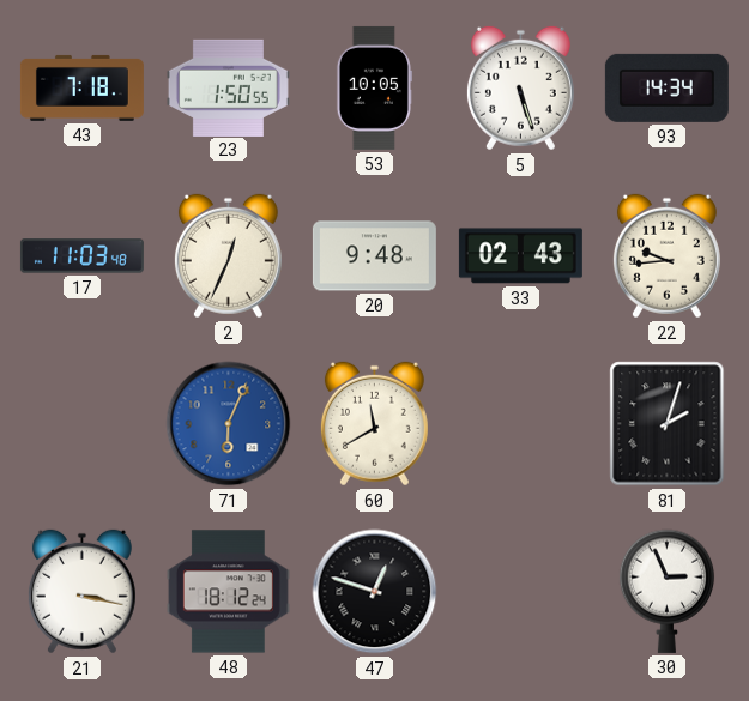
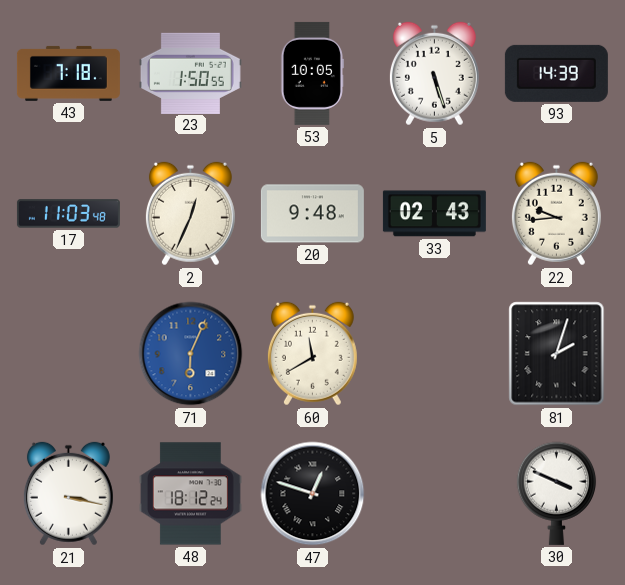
93: 14:34 -> 14:39
30: 2:56 -> 3:49
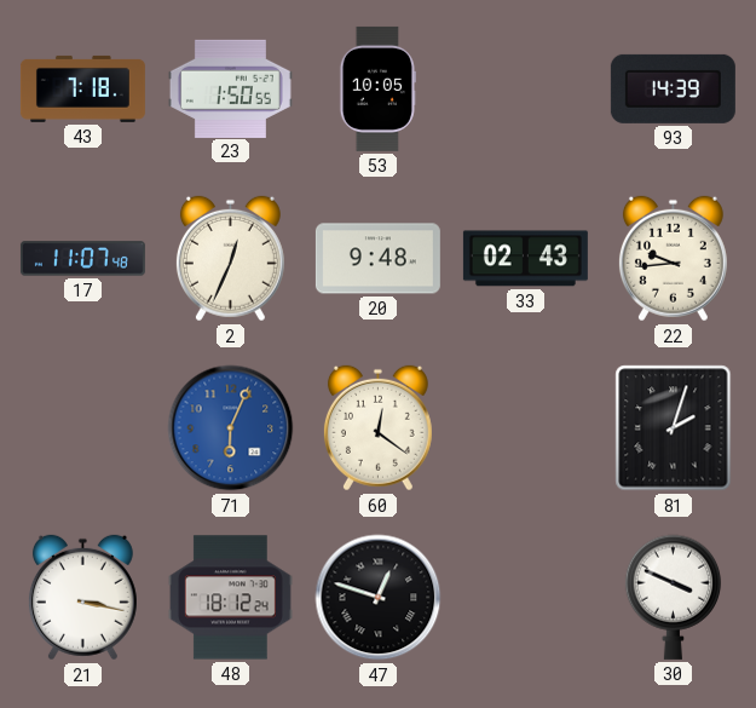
5: 5:27 -> none
17: 11:03 -> 11:07
60: 11:40 -> 12:21
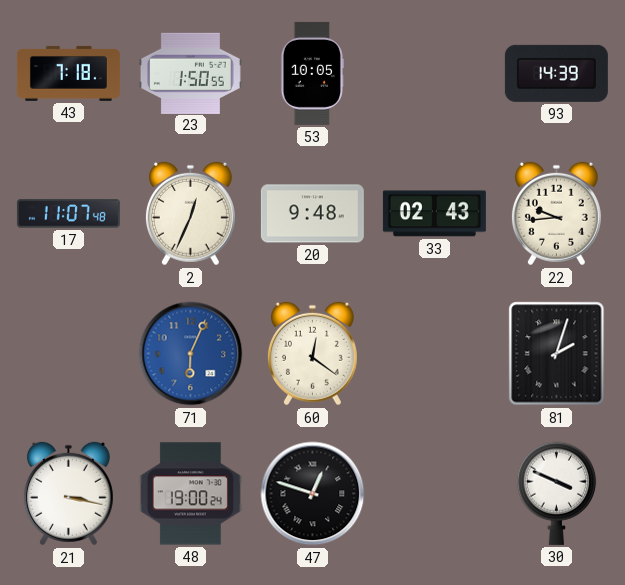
48: 18:12 -> 19:00
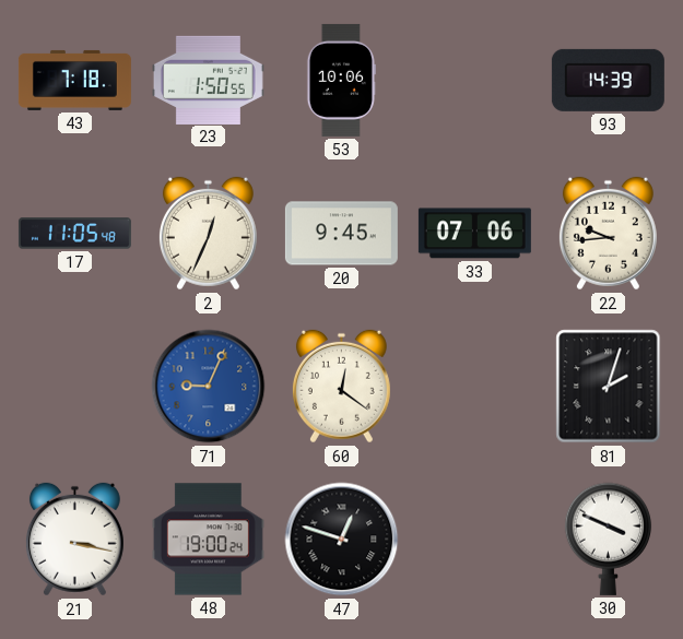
53: 10:05 -> 10:06
17: 11:07 -> 11:05
20: 9:48 -> 9:45
33: 02:43 -> 07:06
71: 6:04 -> 9:04
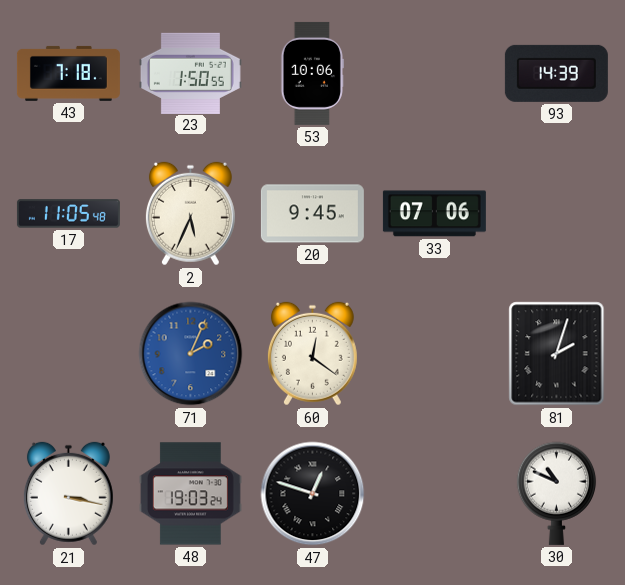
2: 12:34 -> 5:34
22: 9:44 -> none
71: 9:04 -> 2:04
48: 19:00 -> 19:03
30: 3:49 -> 10:49
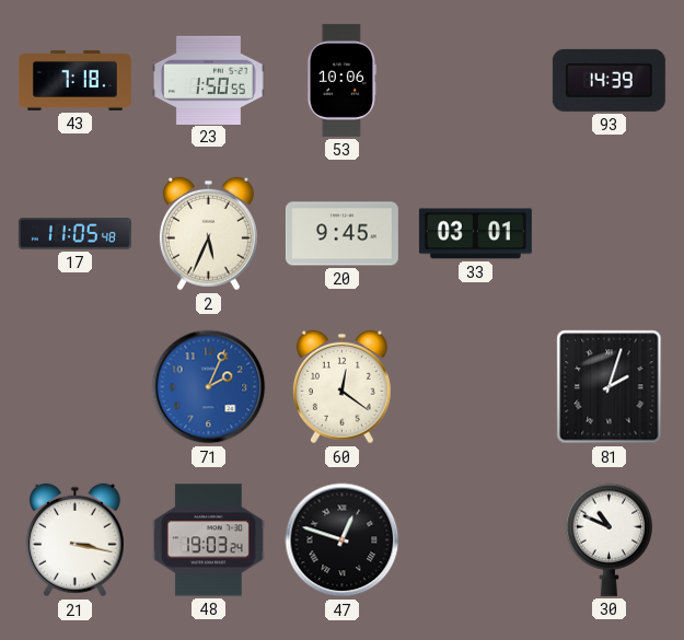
33: 07:06 -> 03:01
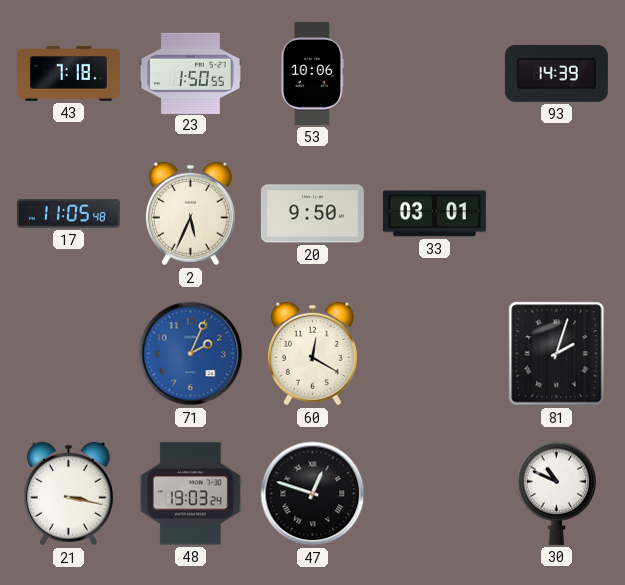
20: 9:45 -> 9:50
60: 12:21 -> 12:20
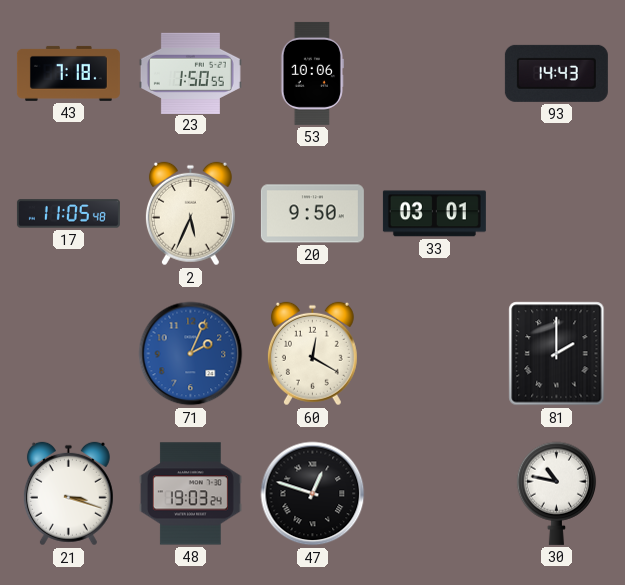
93: 14:39 -> 14:43
81: 2:03 -> 2:00
21: 3:17 -> 3:18
30: 10:49 -> 10:47
